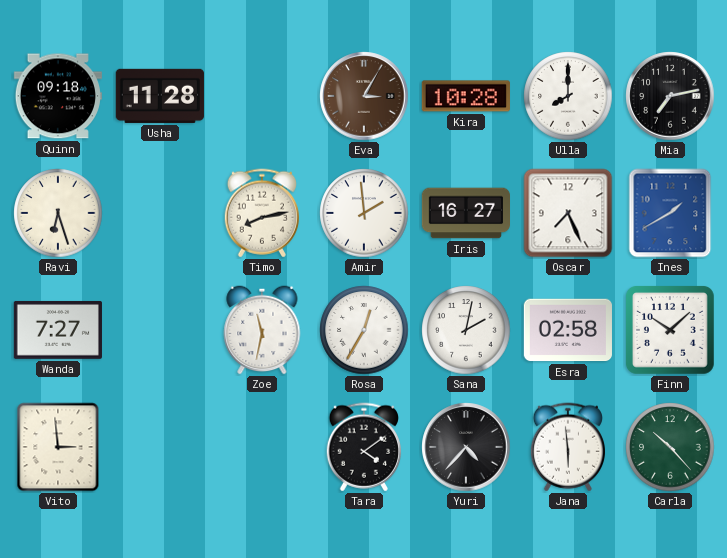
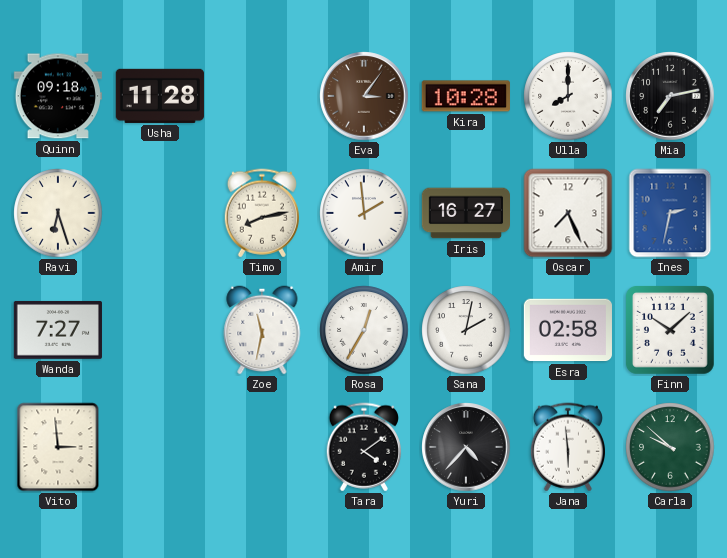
Eva: 3:05 -> 3:06
Ines: 1:40 -> 2:32
Carla: 10:23 -> 9:52
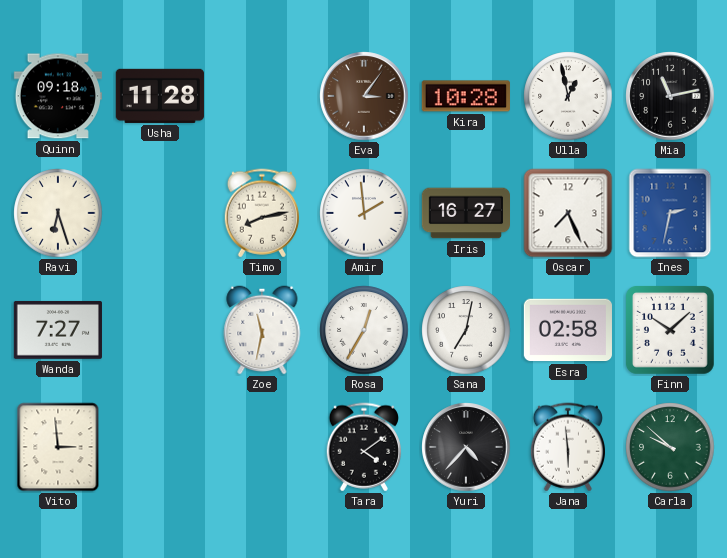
Ulla: 8:00 -> 12:58
Mia: 7:13 -> 11:13
Sana: 2:02 -> 7:02
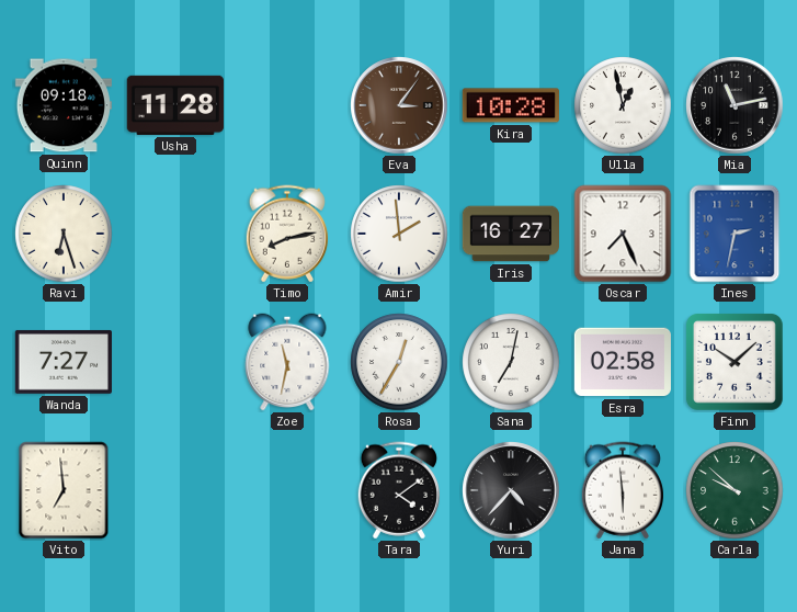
Vito: 2:59 -> 6:59
